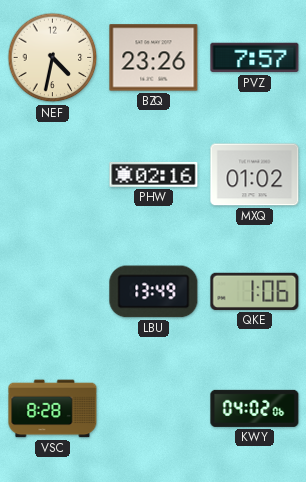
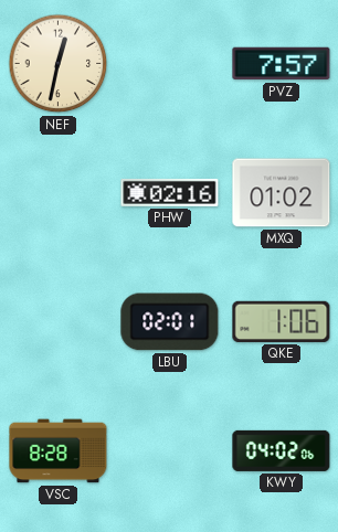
NEF: 4:32 -> 12:32
BZQ: 23:26 -> none
LBU: 13:49 -> 02:01
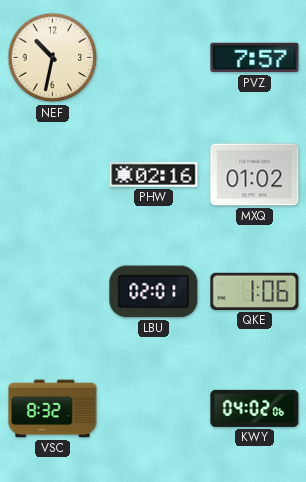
NEF: 12:32 -> 10:32
VSC: 8:28 -> 8:32
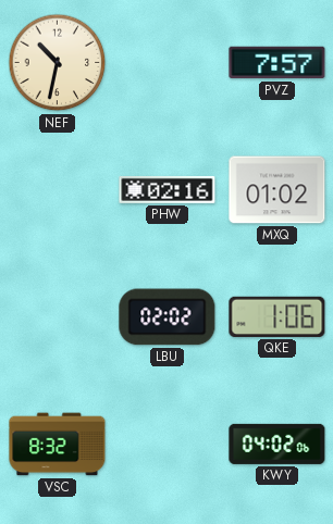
LBU: 02:01 -> 02:02
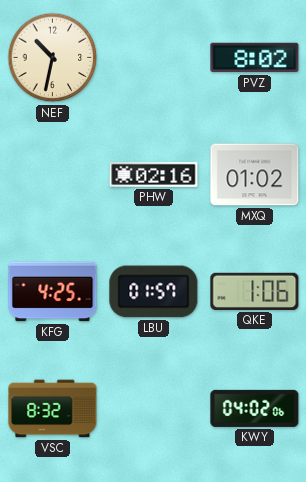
PVZ: 7:57 -> 8:02
KFG: none -> 4:25
LBU: 02:02 -> 01:57
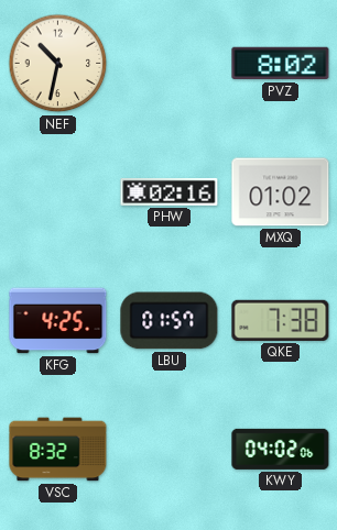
QKE: 1:06 -> 7:38
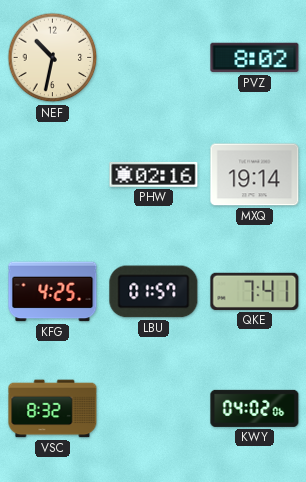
MXQ: 01:02 -> 19:14
QKE: 7:38 -> 7:41
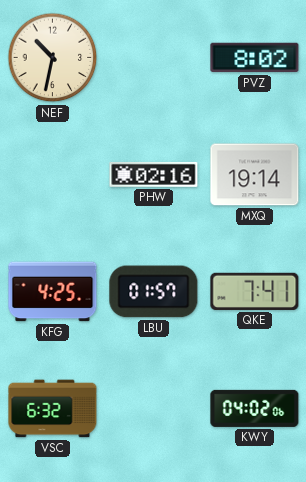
VSC: 8:32 -> 6:32
